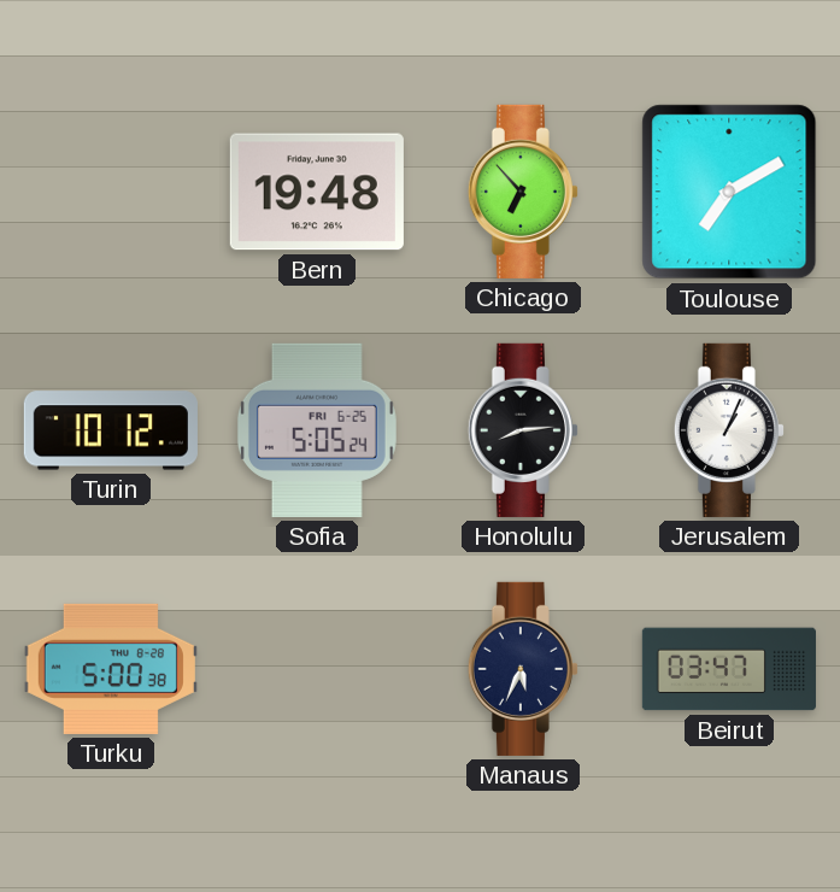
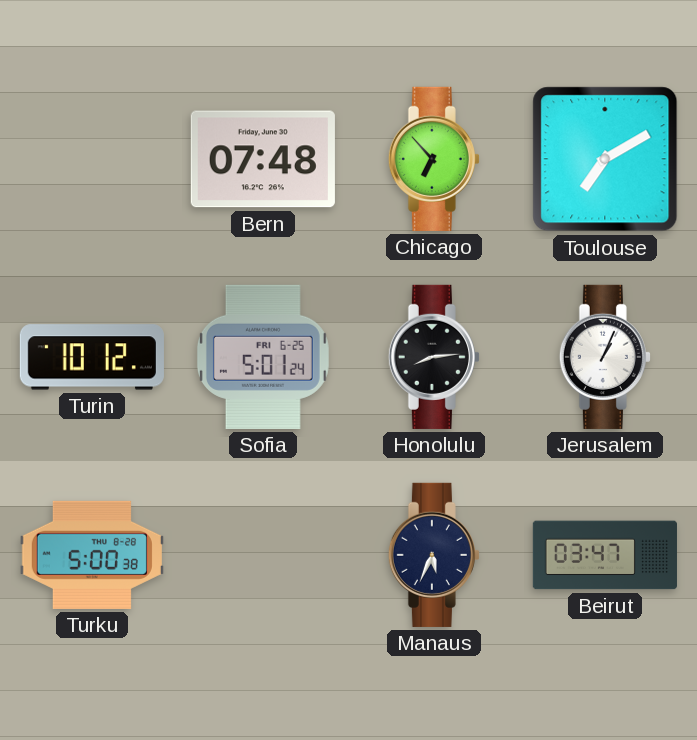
Bern: 19:48 -> 07:48
Sofia: 5:05 -> 5:01
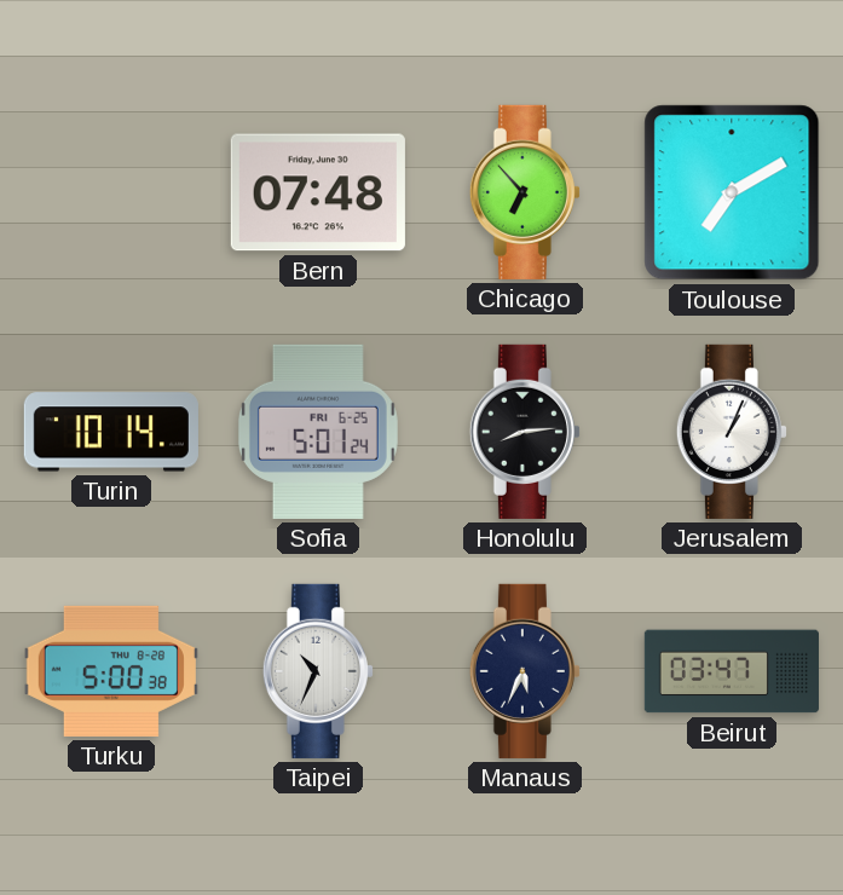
Turin: 10:12 -> 10:14
Taipei: none -> 10:34
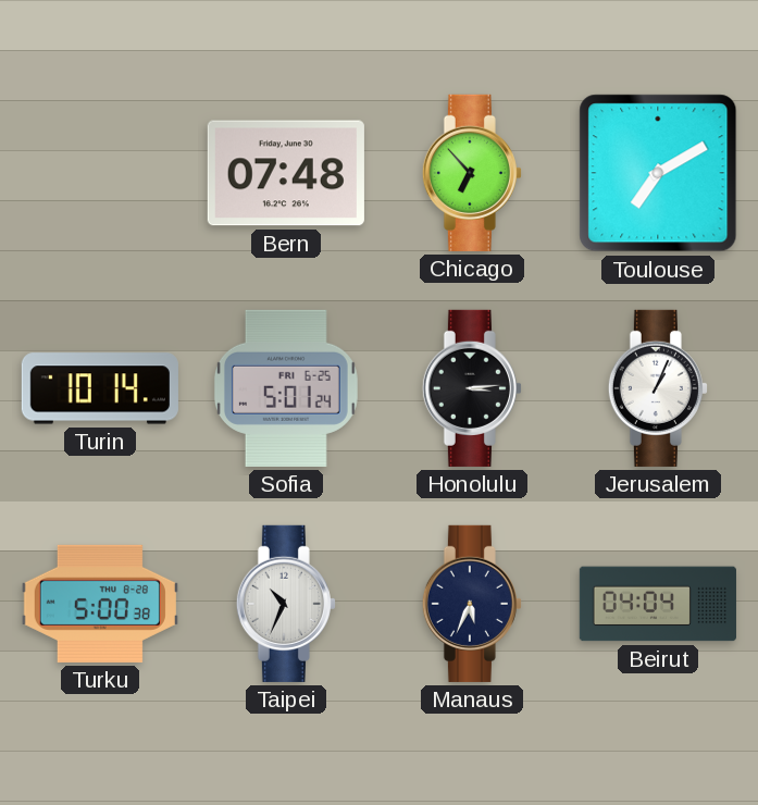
Honolulu: 8:14 -> 3:14
Beirut: 03:47 -> 04:04
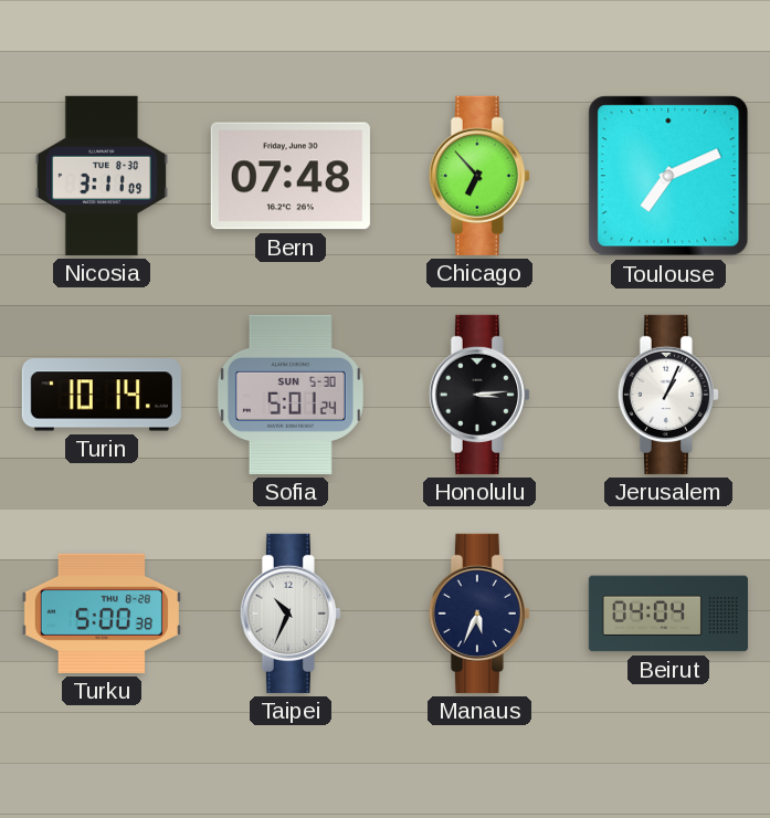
Nicosia: none -> 3:11
Toulouse: 7:10 -> 7:11
Sofia date: FRI 6-25 -> SUN 5-30
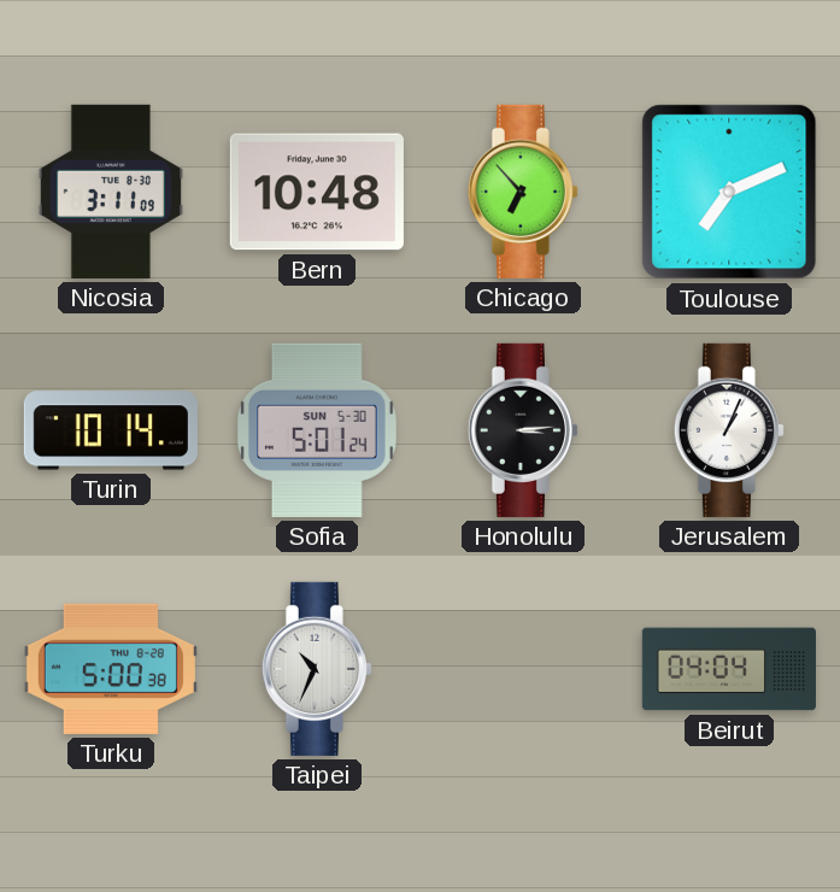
Bern: 07:48 -> 10:48
Manaus: 5:34 -> none
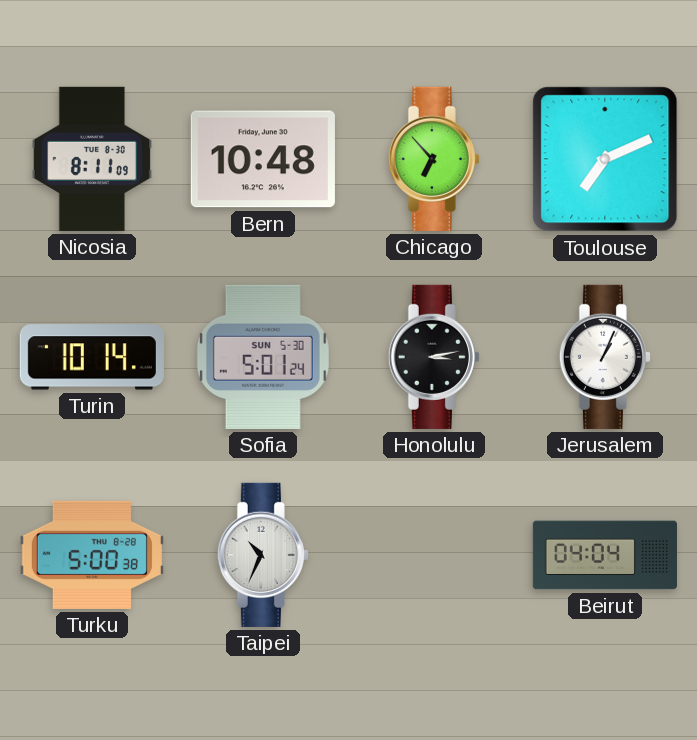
Nicosia: 3:11 -> 8:11
Honolulu: 3:14 -> 3:13
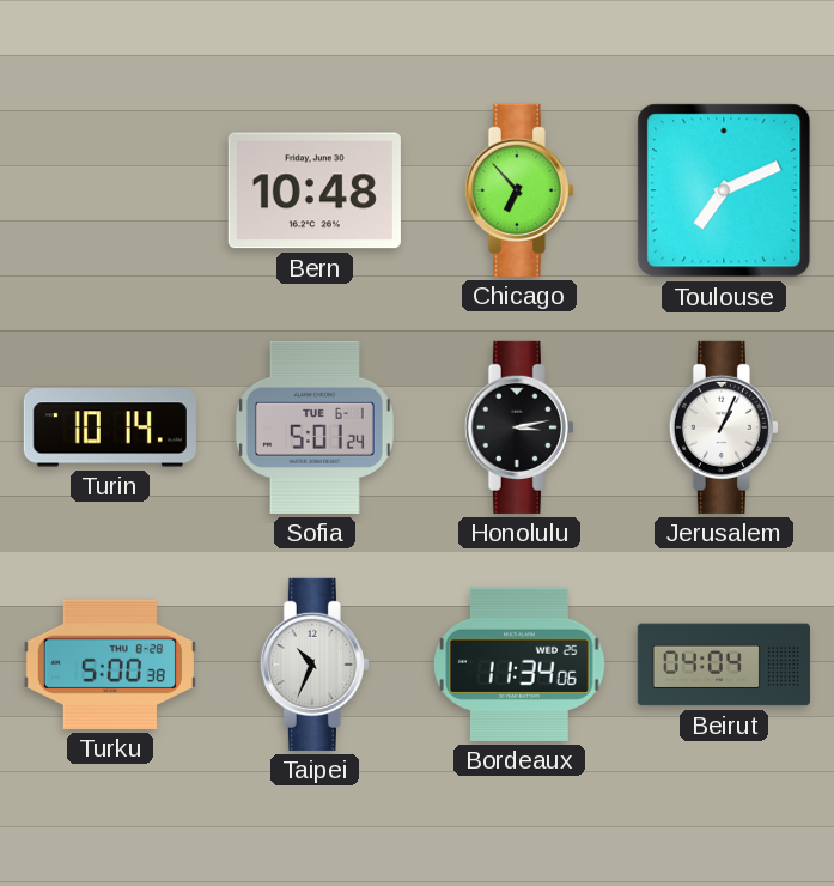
Nicosia: 8:11 -> none
Sofia date: SUN 5-30 -> TUE 6-1
Bordeaux: none -> 11:34
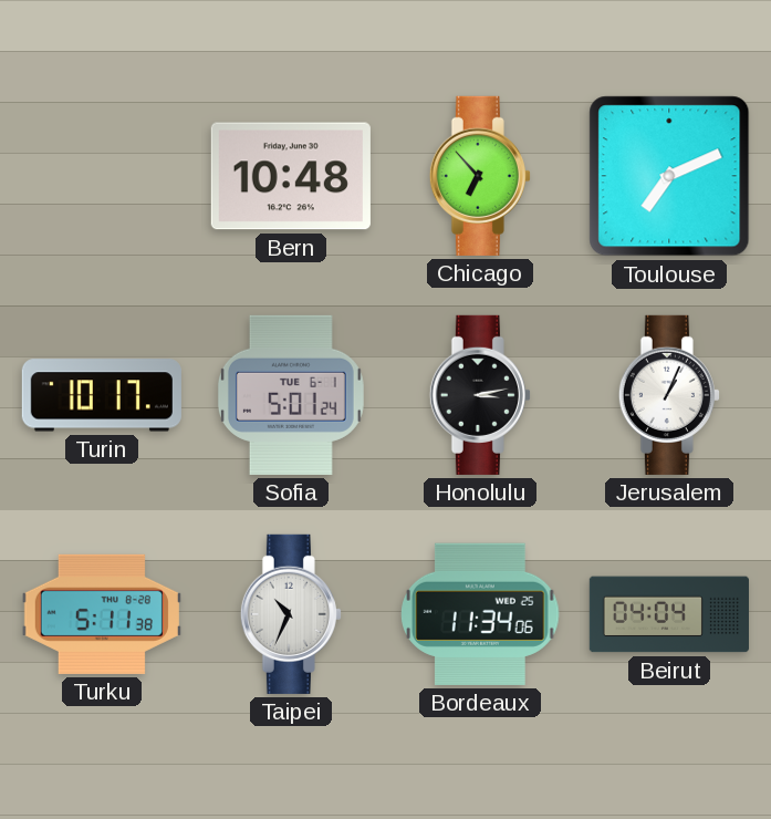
Turin: 10:14 -> 10:17
Turku: 5:00 -> 5:11
